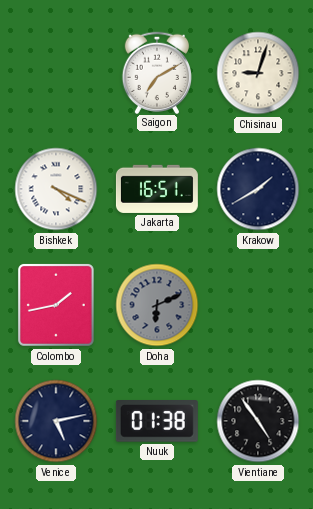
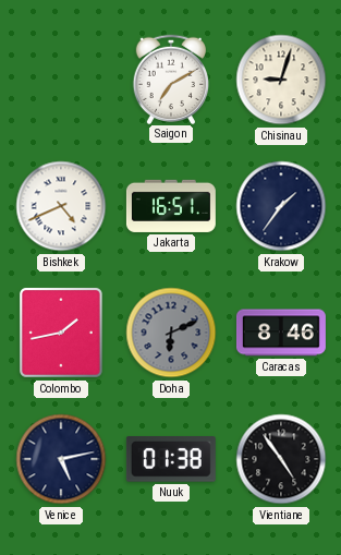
Bishkek: 4:19 -> 4:41
Krakow: 1:40 -> 1:36
Caracas: none -> 8:46
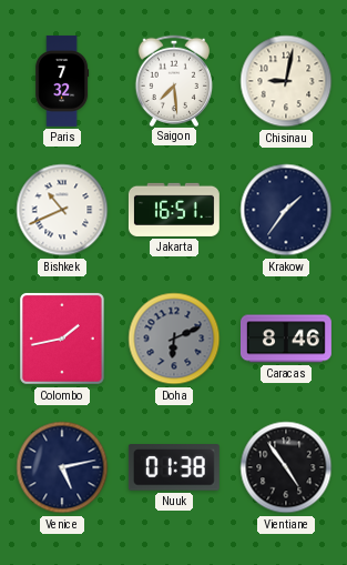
Paris: none -> 7:32
Saigon: 7:10 -> 7:29
Chisinau: 9:03 -> 9:02
Bishkek: 4:41 -> 10:41
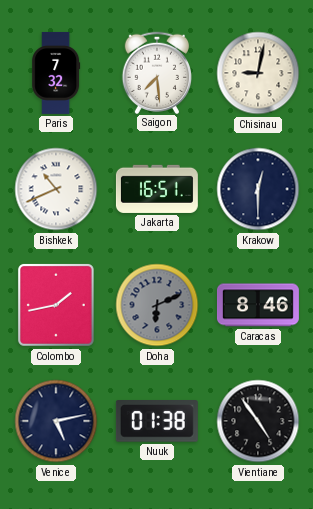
Krakow: 1:36 -> 12:30
